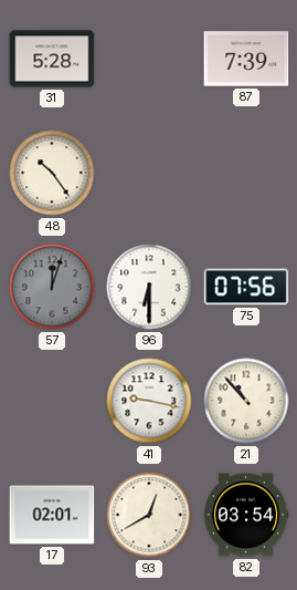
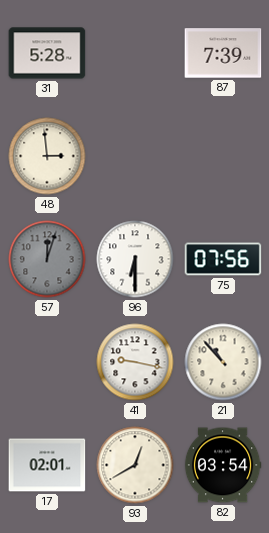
48: 10:24 -> 2:59
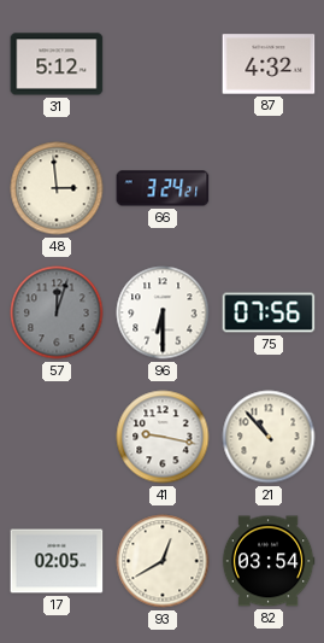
31: 5:28 -> 5:12
87: 7:39 -> 4:32
66: none -> 3:24
17: 02:01 -> 02:05
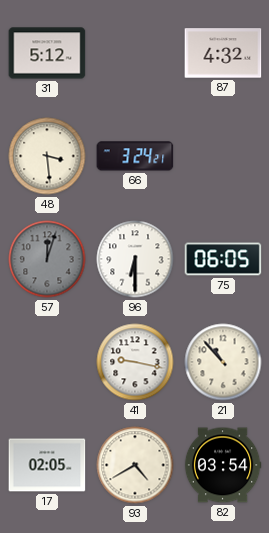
48: 2:59 -> 3:29
75: 07:56 -> 06:05
93: 12:40 -> 4:40
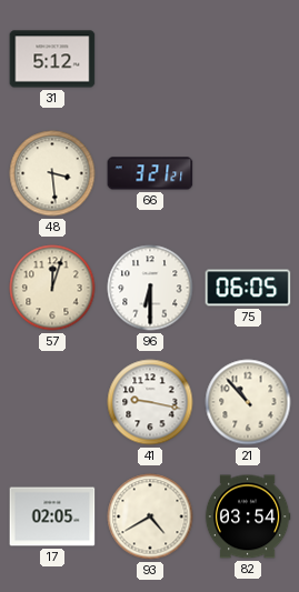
87: 4:32 -> none
66: 3:24 -> 3:21
57 dial: grey -> cream
